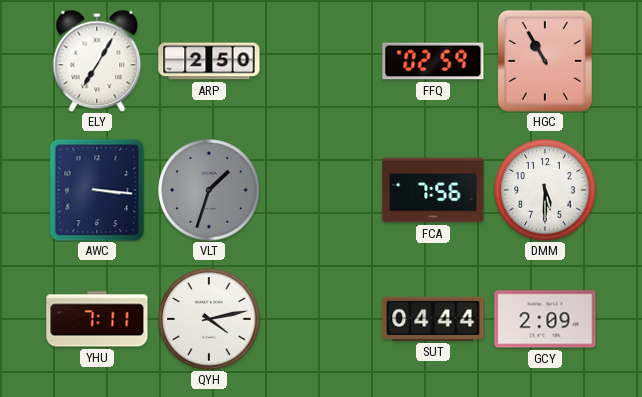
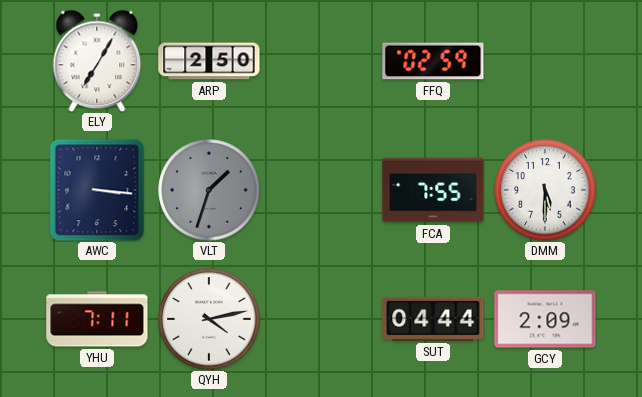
HGC: 10:55 -> none
FCA: 7:56 -> 7:55
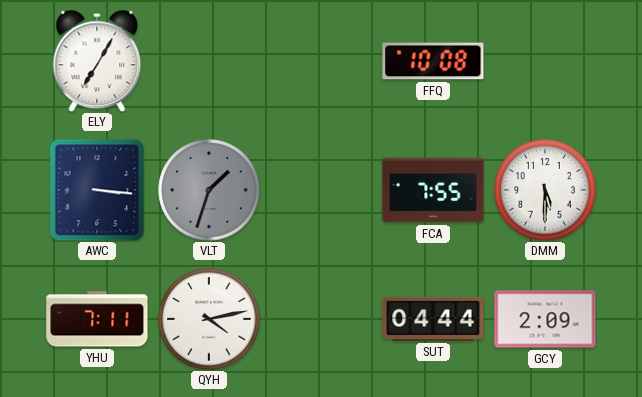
ARP: 2:50 -> none
FFQ: 02:59 -> 10:08
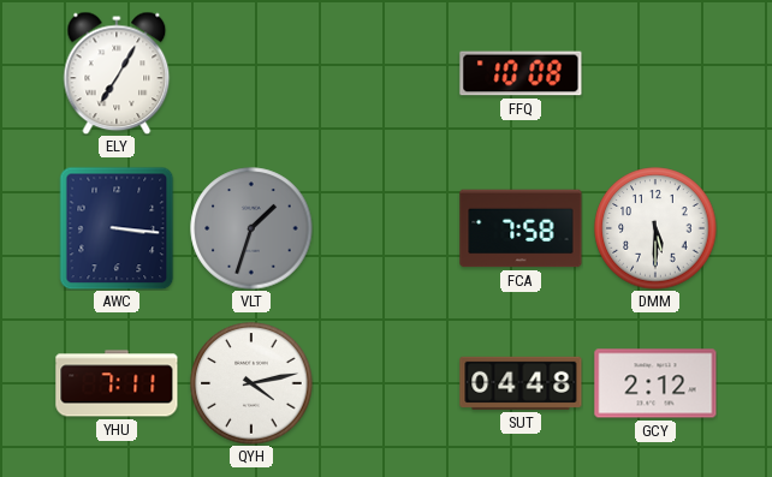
FCA: 7:55 -> 7:58
SUT: 04:44 -> 04:48
GCY: 2:09 -> 2:12
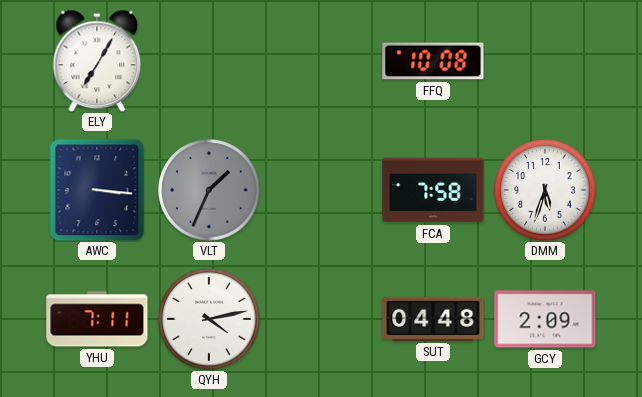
VLT: 1:33 -> 1:34
DMM: 5:30 -> 5:33
GCY: 2:12 -> 2:09
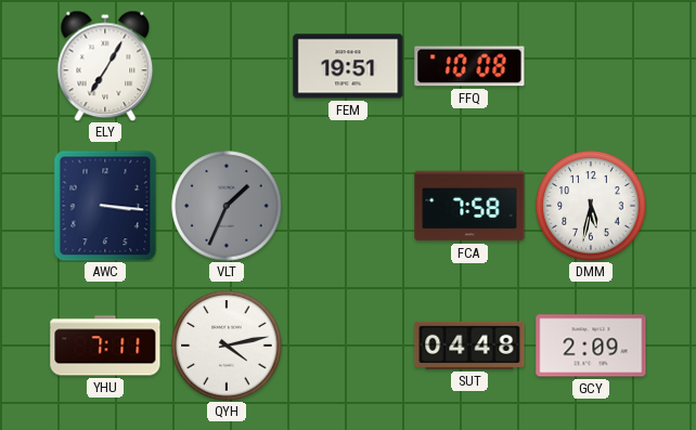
FEM: none -> 19:51
DMM: 5:33 -> 5:32
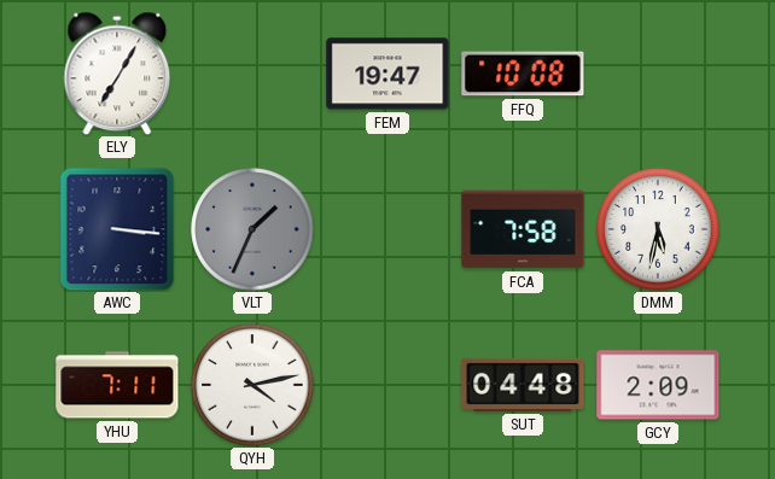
FEM: 19:51 -> 19:47
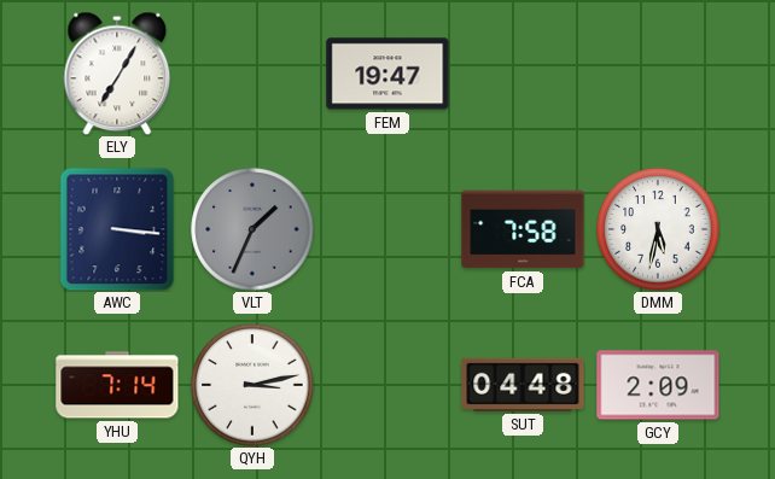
FFQ: 10:08 -> none
YHU: 7:11 -> 7:14
QYH: 4:13 -> 3:13
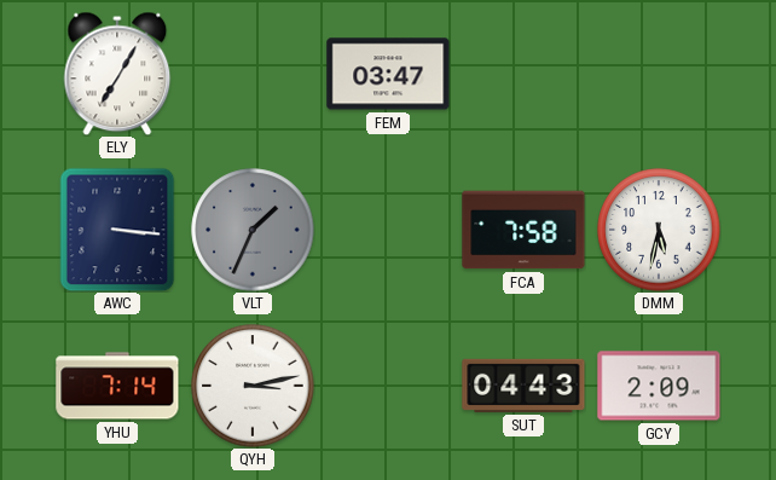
FEM: 19:47 -> 03:47
SUT: 04:48 -> 04:43
